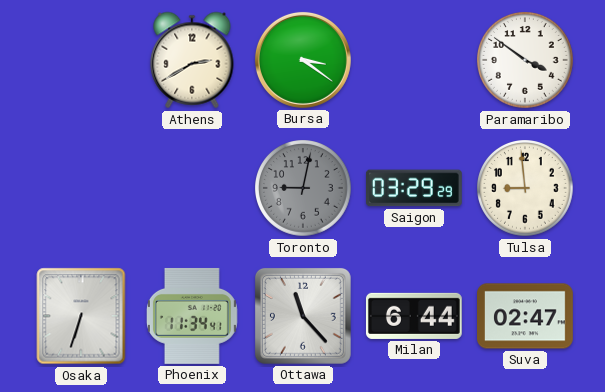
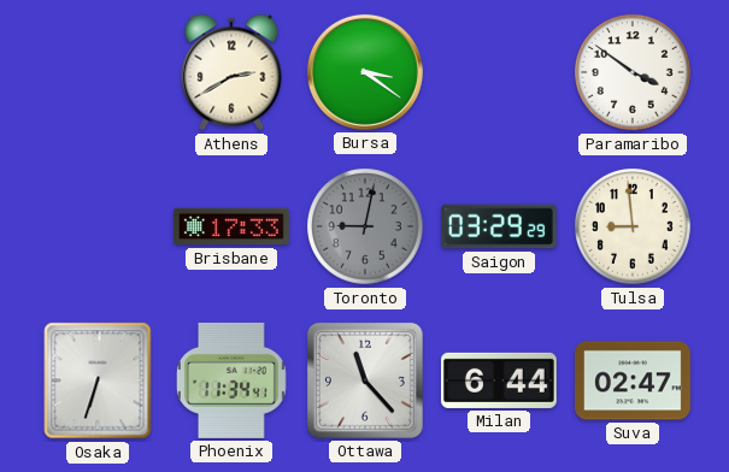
Brisbane: none -> 17:33
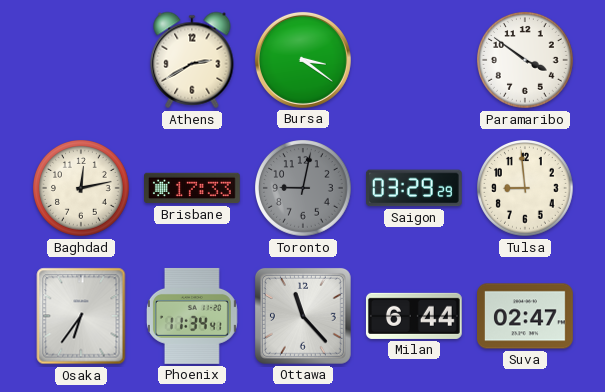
Baghdad: none -> 12:13
Osaka: 6:33 -> 6:36
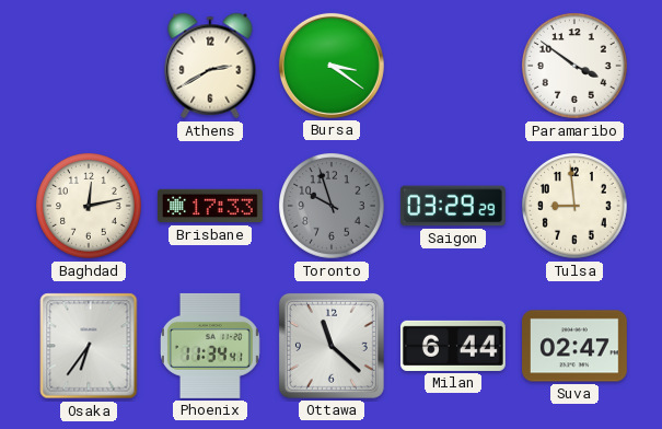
Toronto: 9:02 -> 9:57
Ottawa: 11:23 -> 11:22
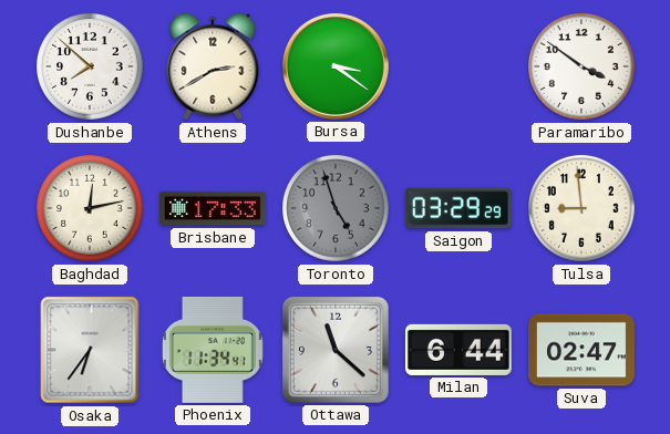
Dushanbe: none -> 7:52
Toronto: 9:57 -> 4:57
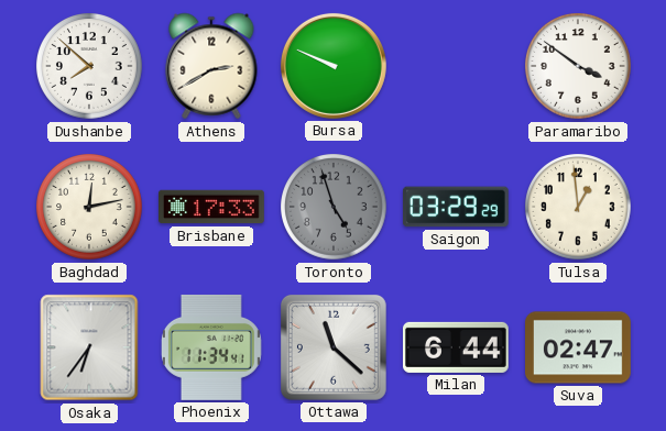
Bursa: 3:21 -> 9:49
Tulsa: 8:59 -> 12:59
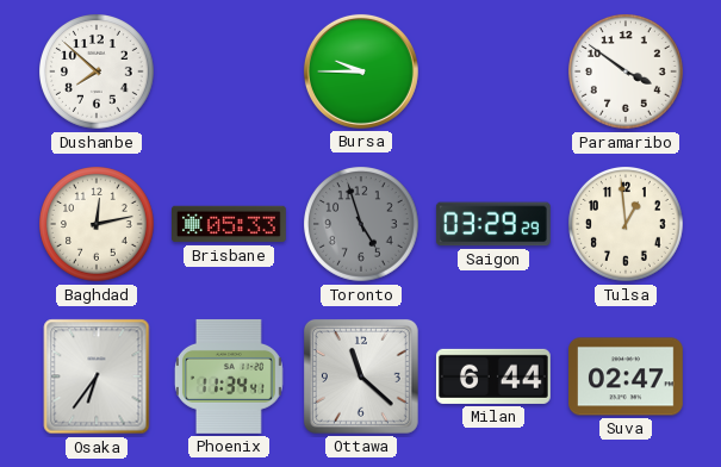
Athens: 2:40 -> none
Bursa: 9:49 -> 9:45
Brisbane: 17:33 -> 05:33
